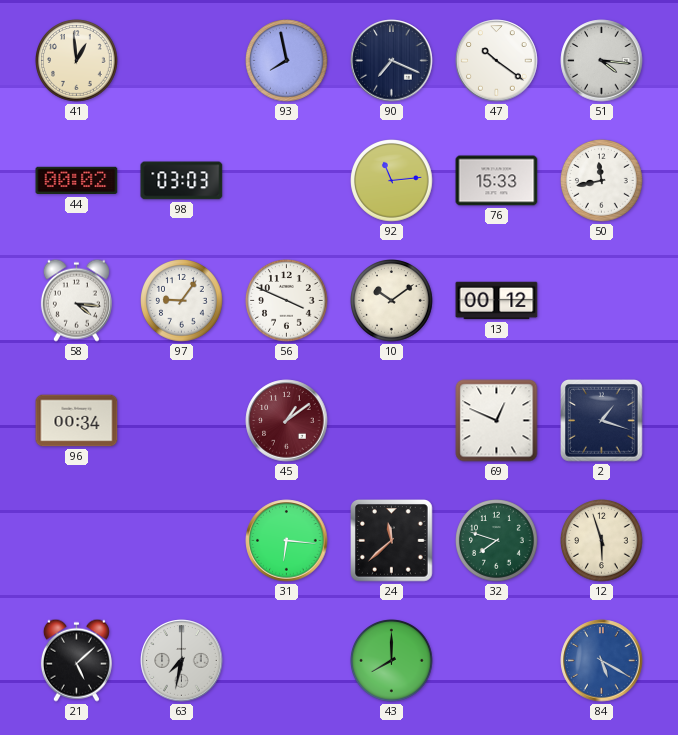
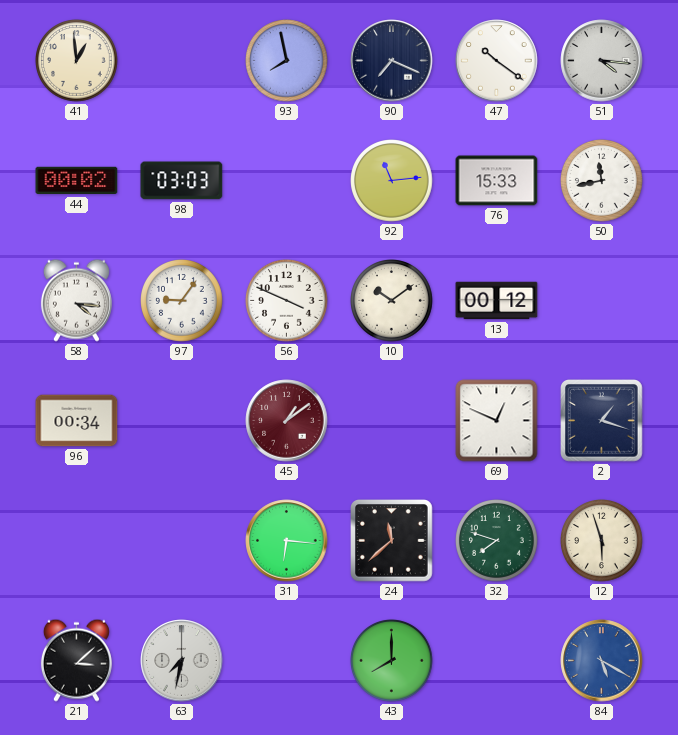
21: 5:08 -> 3:08
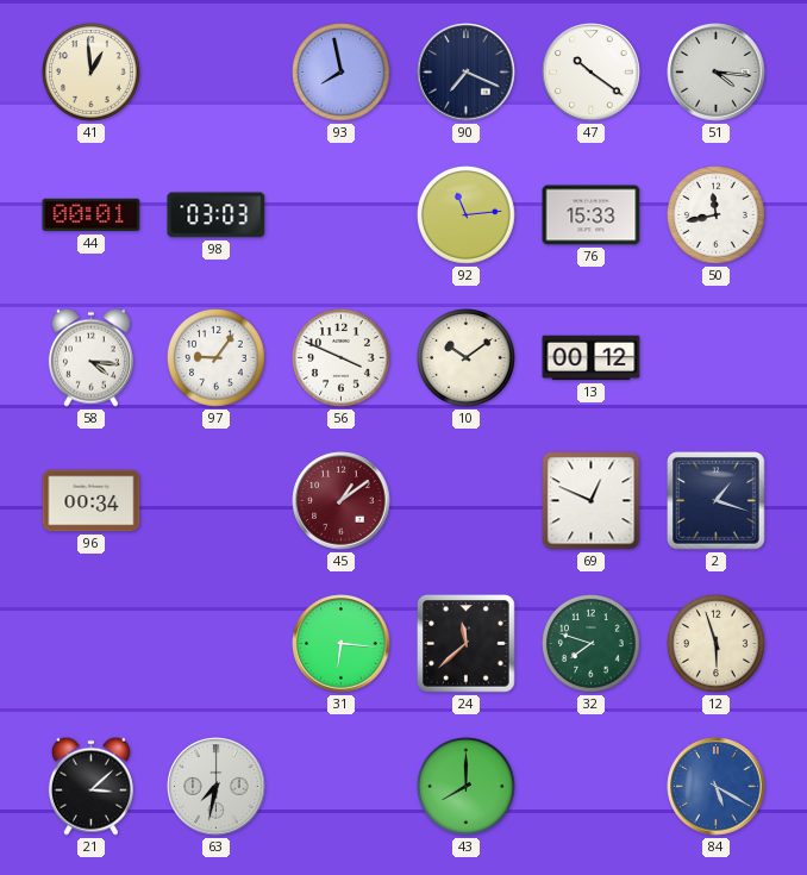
44: 00:02 -> 00:01
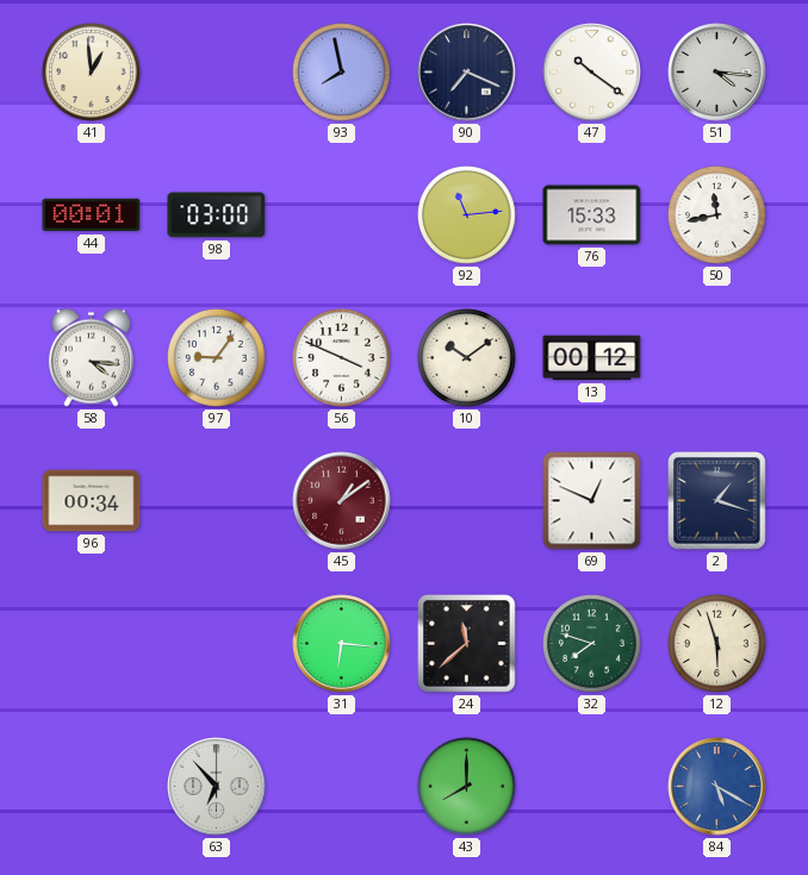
98: 03:03 -> 03:00
21: 3:08 -> none
63: 7:32 -> 6:53
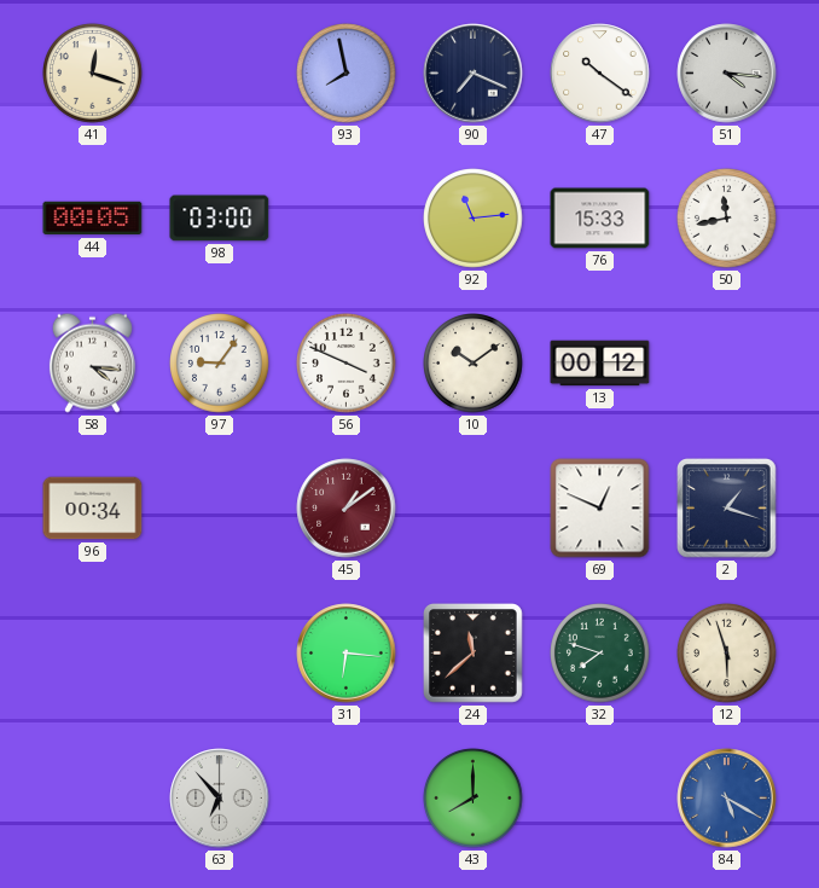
41: 12:59 -> 12:18
44: 00:01 -> 00:05
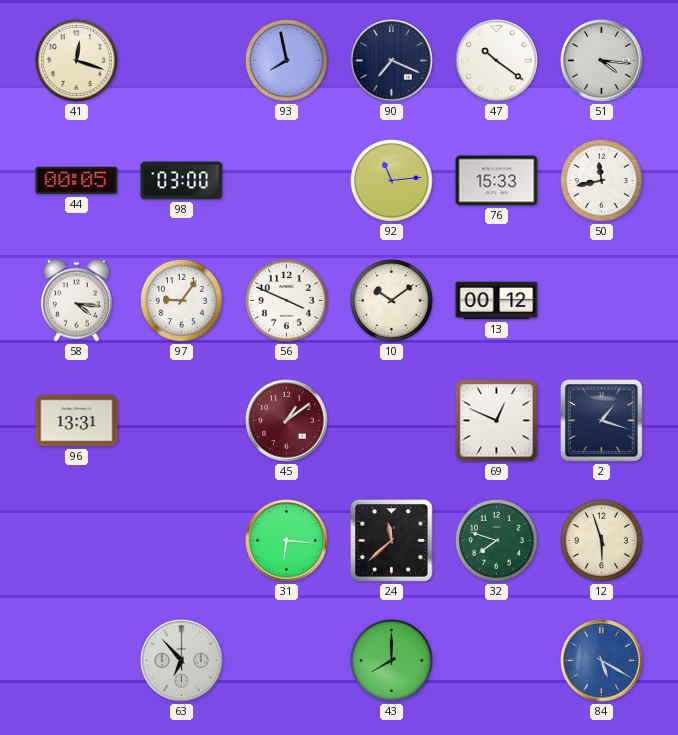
96: 00:34 -> 13:31
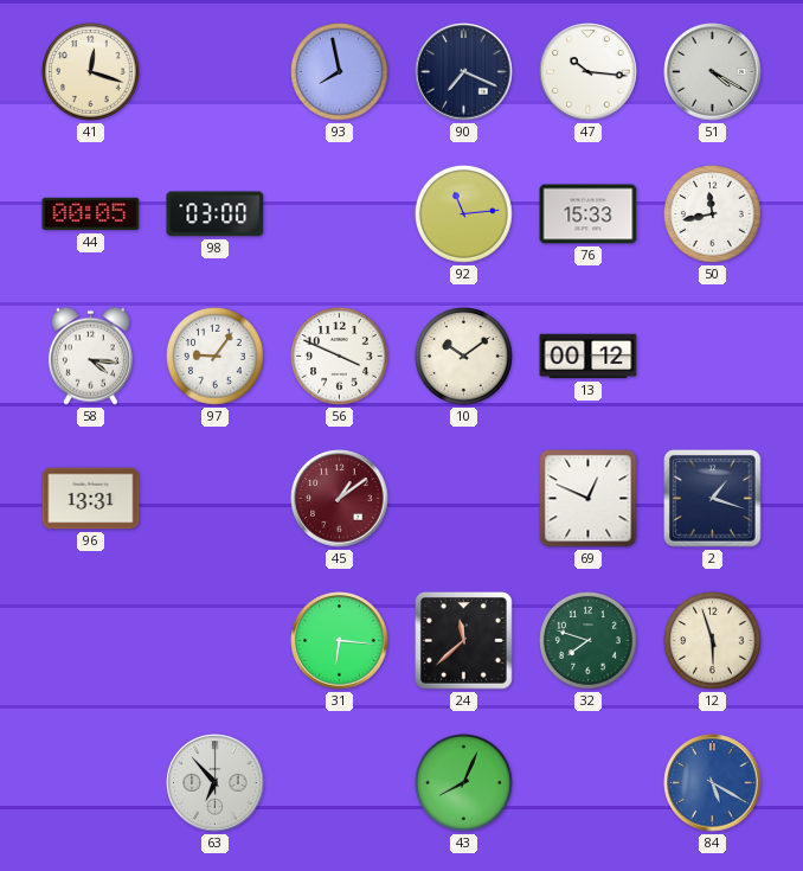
47: 10:21 -> 10:16
51: 4:16 -> 4:20
43: 8:00 -> 8:04
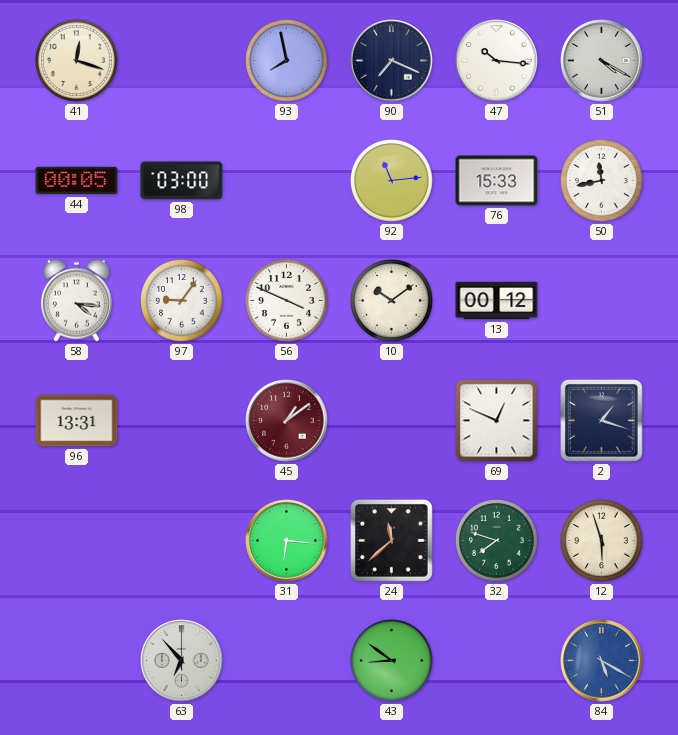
43: 8:04 -> 8:51
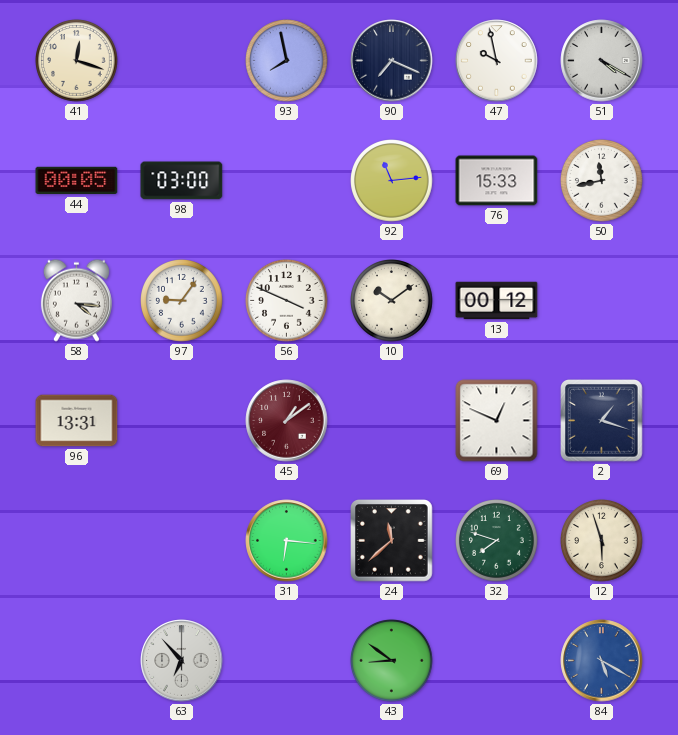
47: 10:16 -> 9:58
